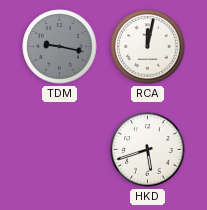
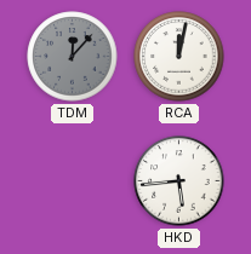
TDM: 9:17 -> 12:07
HKD: 5:42 -> 5:44
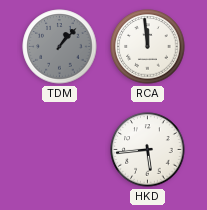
TDM: 12:07 -> 1:07
RCA: 12:02 -> 11:59
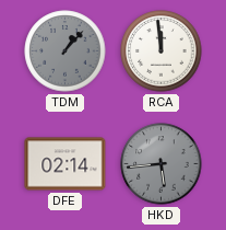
DFE: none -> 02:14
HKD dial: white -> grey
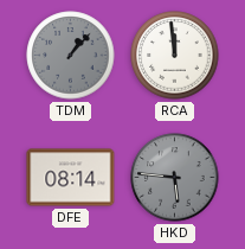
DFE: 02:14 -> 08:14
HKD: 5:44 -> 5:46
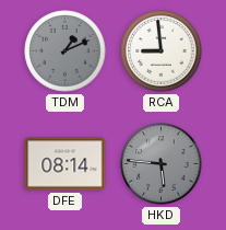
TDM: 1:07 -> 1:11
RCA: 11:59 -> 8:59
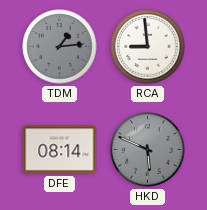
TDM: 1:11 -> 1:14
HKD: 5:46 -> 5:49
